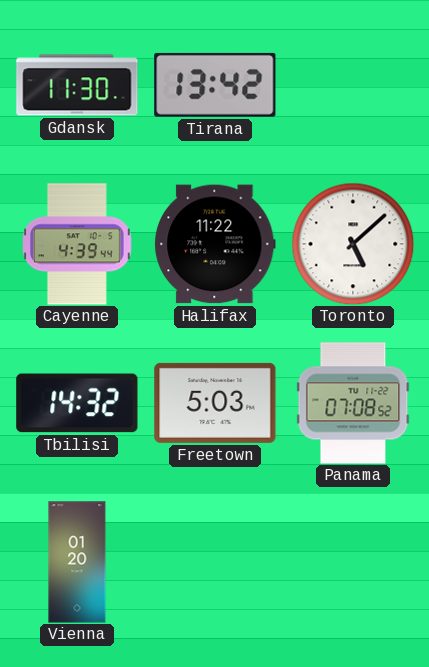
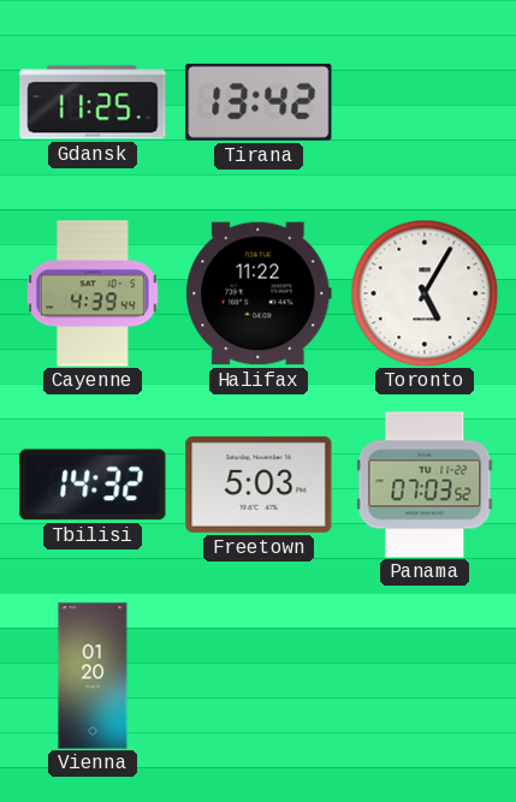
Gdansk: 11:30 -> 11:25
Toronto: 5:08 -> 5:05
Panama: 07:08 -> 07:03
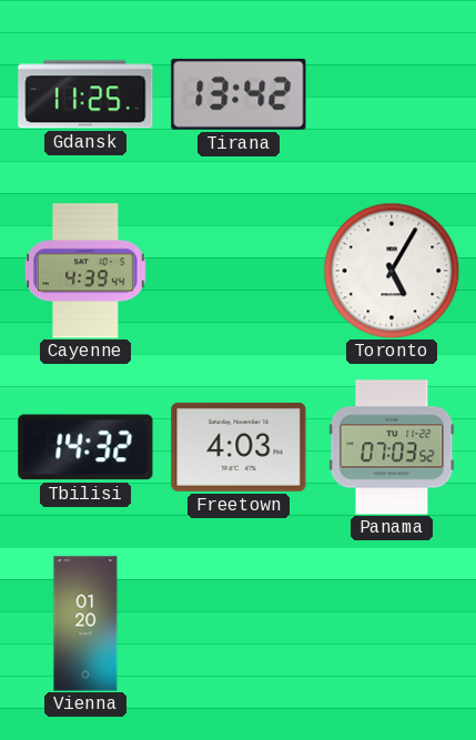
Halifax: 11:22 -> none
Freetown: 5:03 -> 4:03
